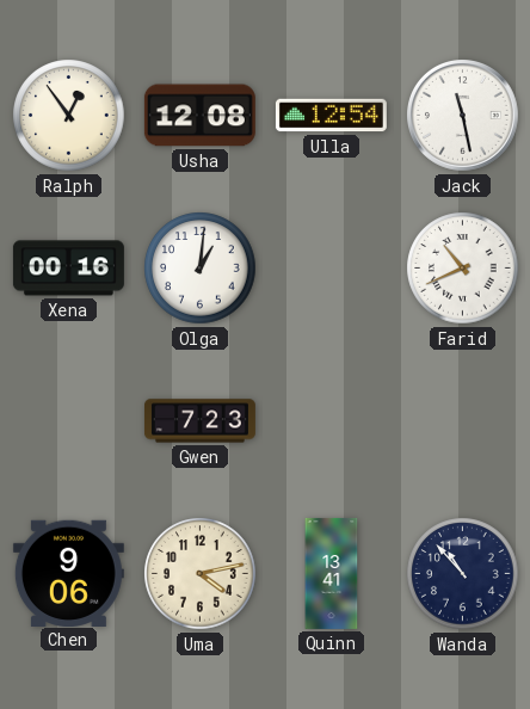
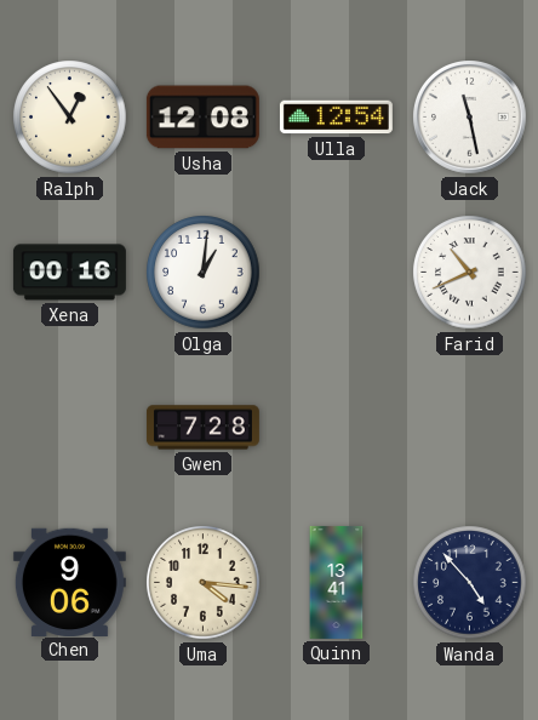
Gwen: 7:23 -> 7:28
Uma: 4:13 -> 4:16
Wanda: 10:53 -> 4:53
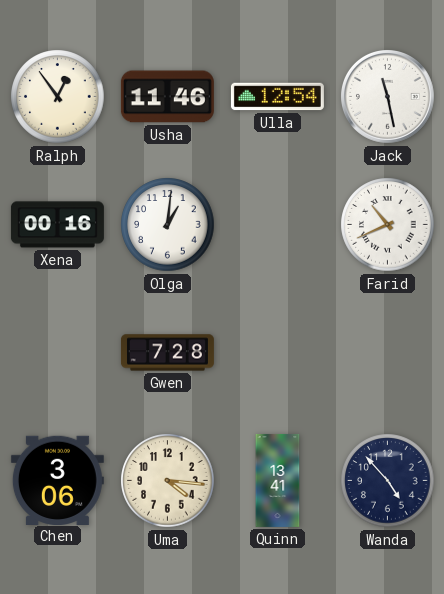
Usha: 12:08 -> 11:46
Chen: 9:06 -> 3:06
